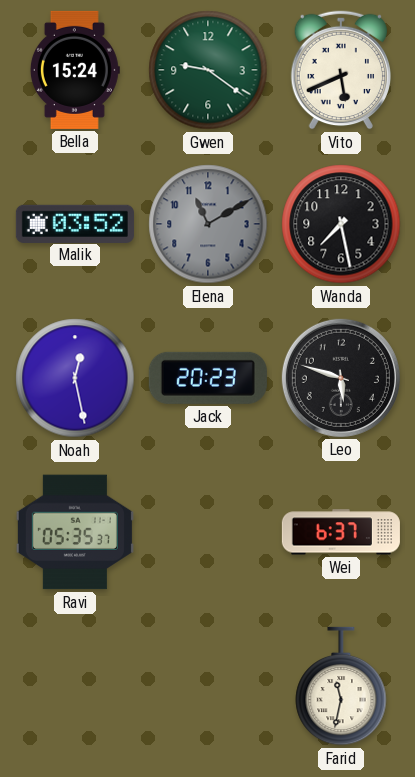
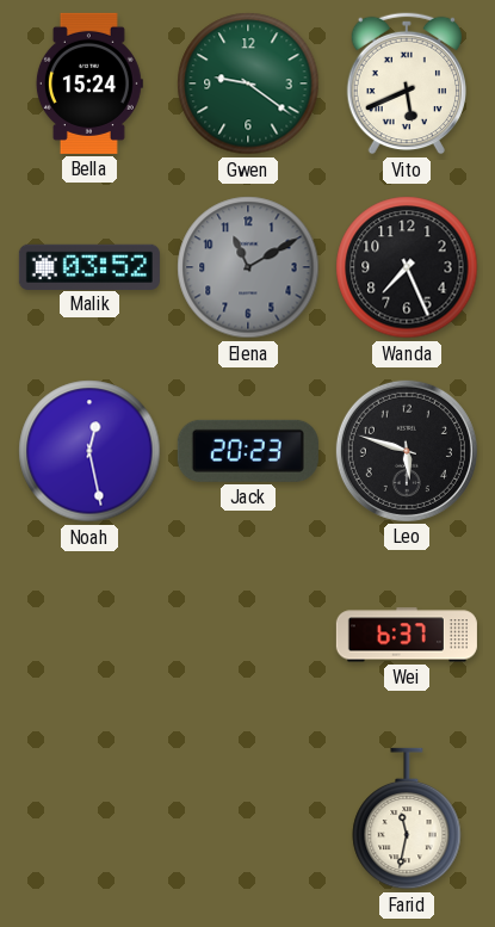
Wanda: 7:28 -> 7:26
Ravi: 05:35 -> none
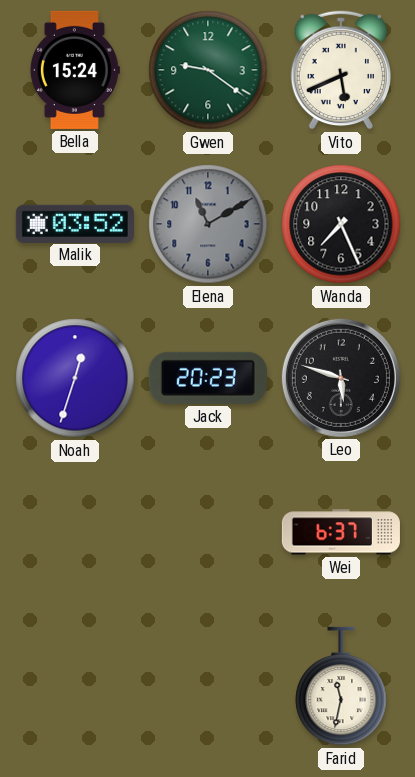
Noah: 12:28 -> 12:33
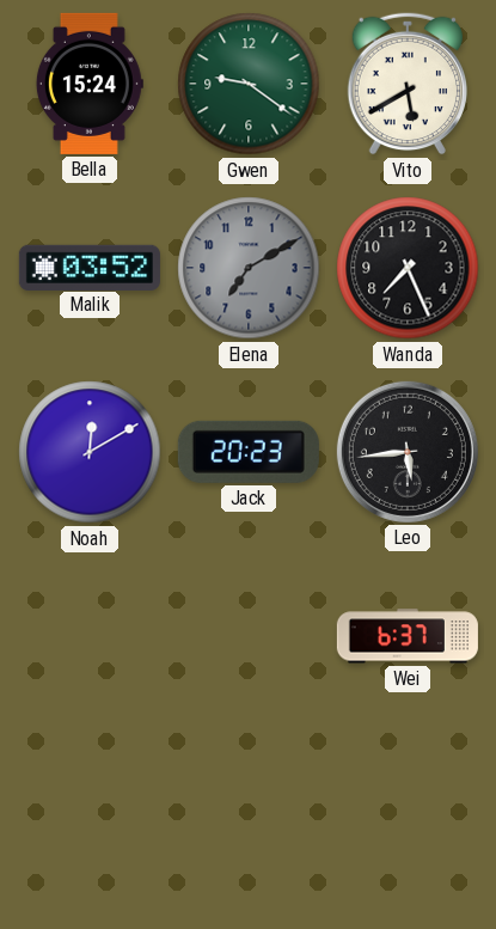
Vito: 5:41 -> 5:40
Elena: 11:10 -> 7:10
Noah: 12:33 -> 12:10
Leo: 5:48 -> 5:44
Farid: 11:32 -> none
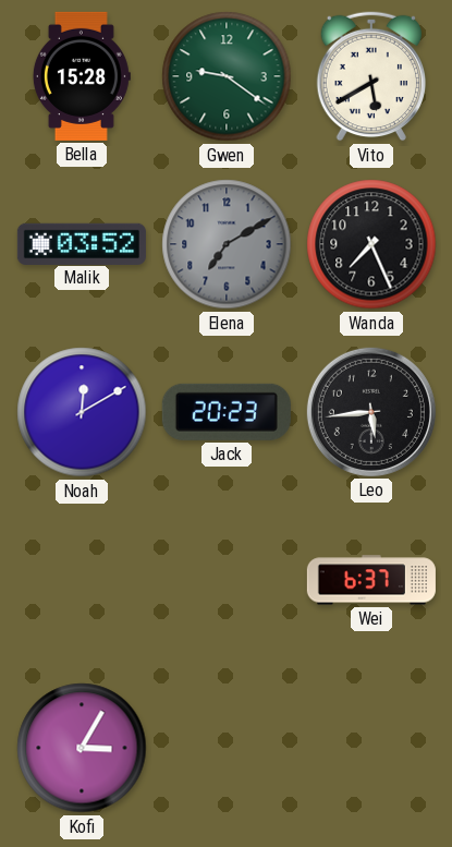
Bella: 15:24 -> 15:28
Kofi: none -> 3:05
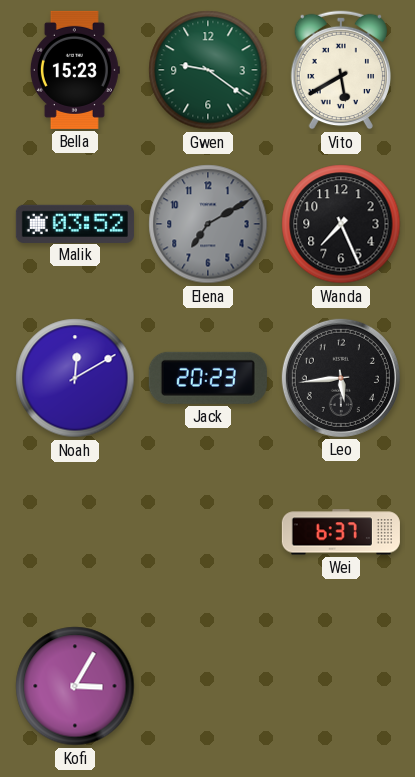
Bella: 15:28 -> 15:23
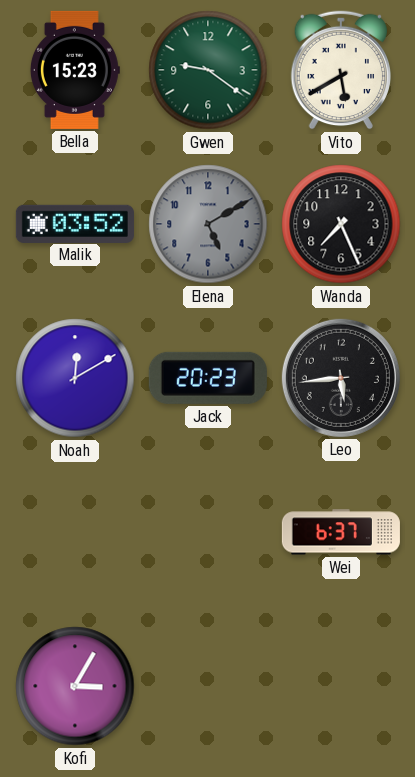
Elena: 7:10 -> 5:10
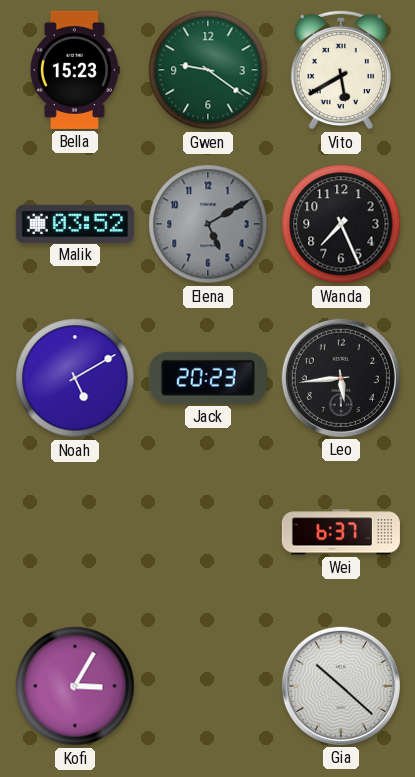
Noah: 12:10 -> 5:10
Gia: none -> 10:22
